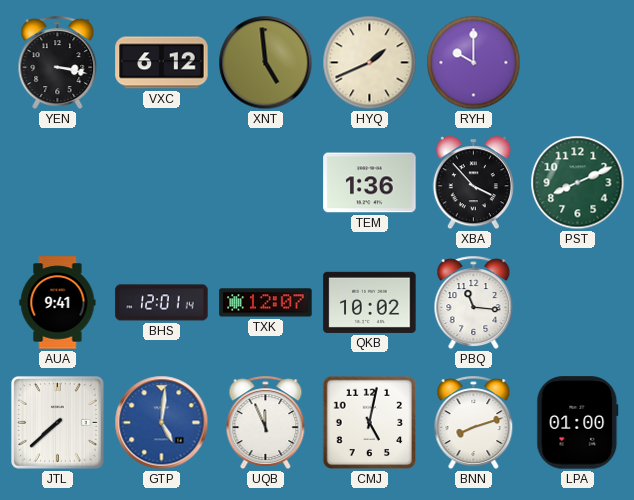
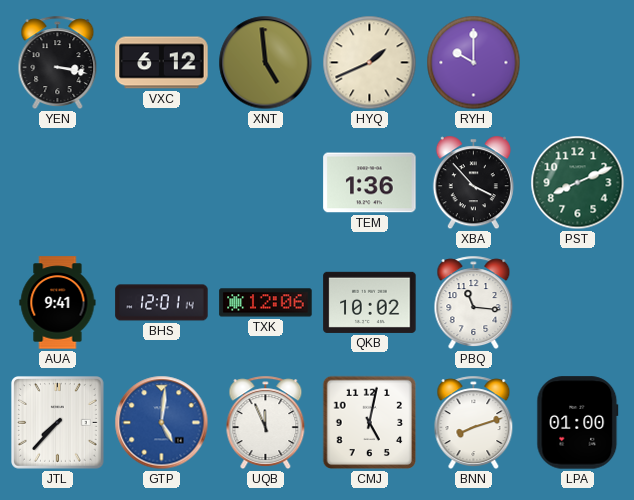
TXK: 12:07 -> 12:06
JTL: 7:38 -> 7:37
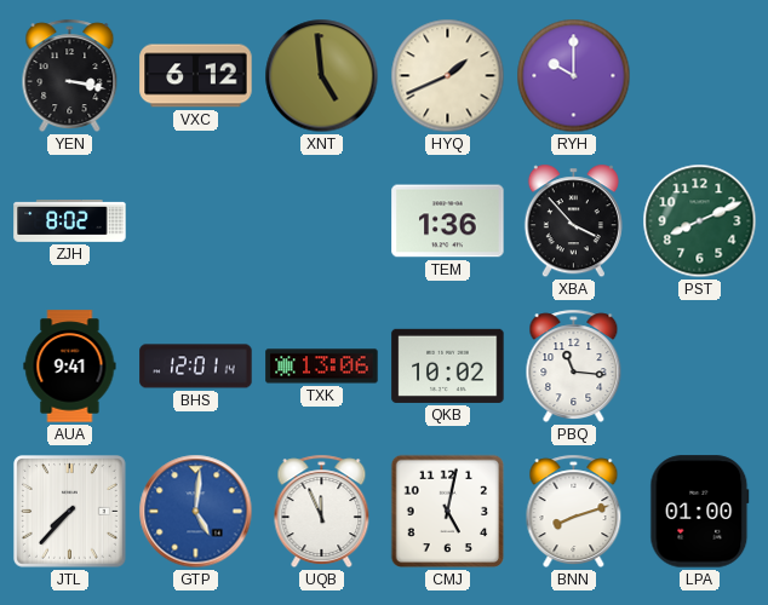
ZJH: none -> 8:02
TXK: 12:06 -> 13:06
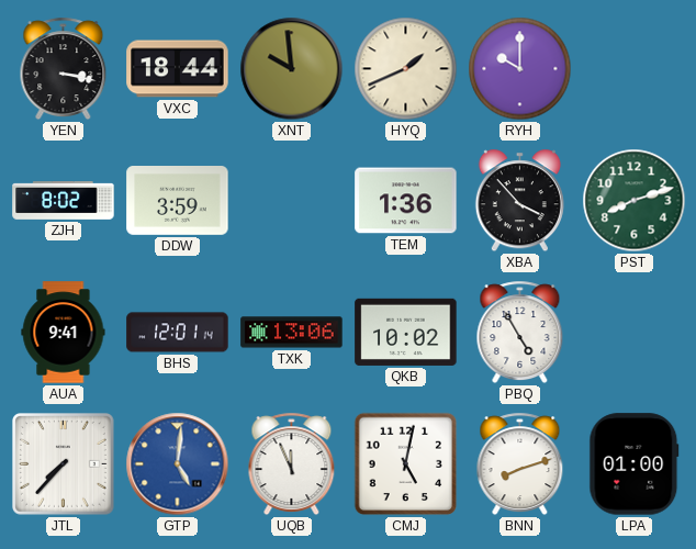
VXC: 6:12 -> 18:44
XNT: 4:59 -> 9:59
DDW: none -> 3:59
PST: 8:11 -> 8:12
PBQ: 11:16 -> 4:55
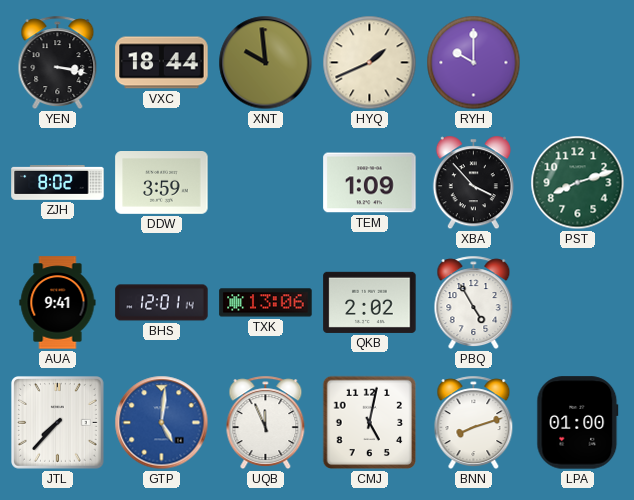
TEM: 1:36 -> 1:09
QKB: 10:02 -> 2:02
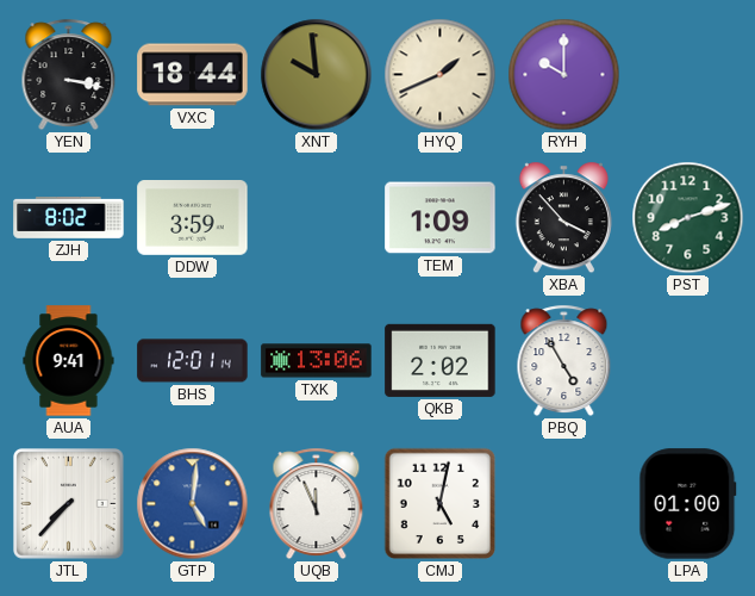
BNN: 8:12 -> none
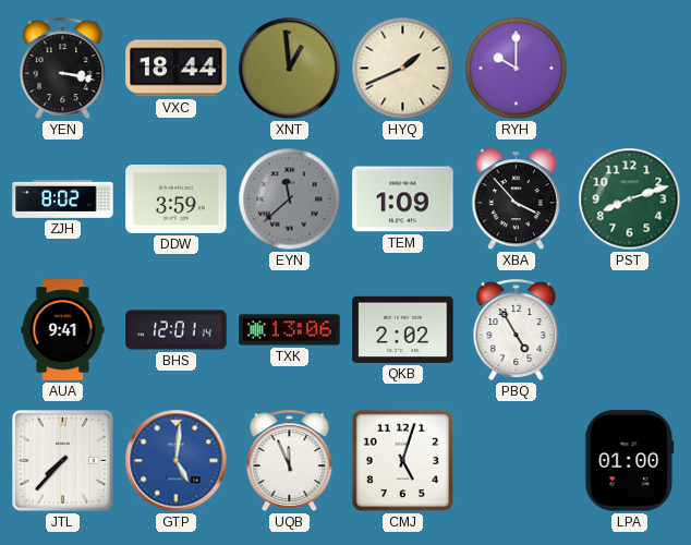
XNT: 9:59 -> 12:59
EYN: none -> 11:38
CMJ: 5:02 -> 5:03
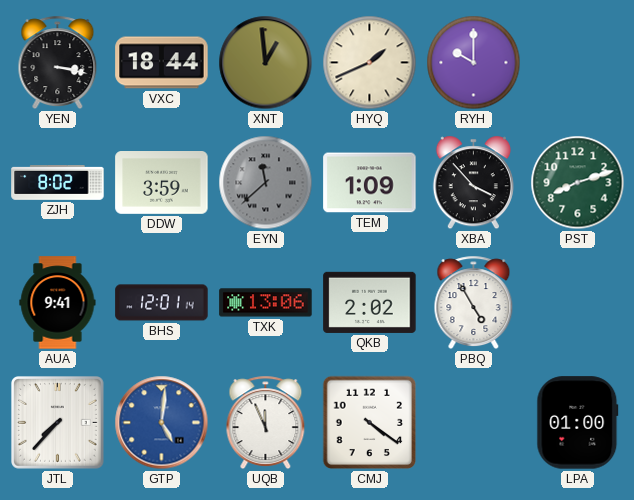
CMJ: 5:03 -> 4:21
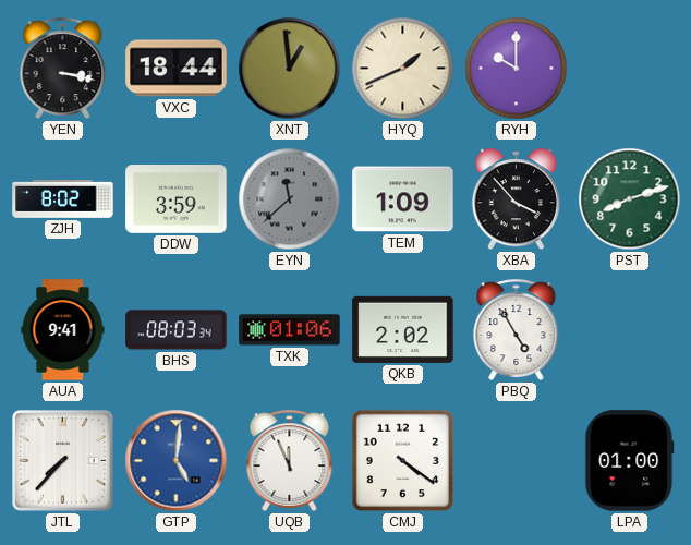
BHS: 12:01 -> 08:03
TXK: 13:06 -> 01:06
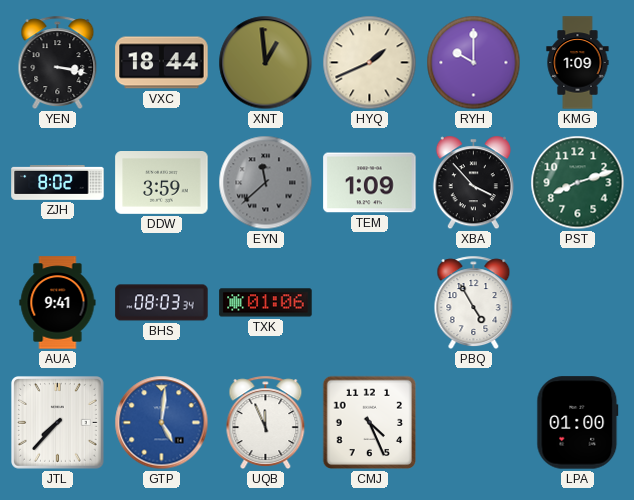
KMG: none -> 1:09
QKB: 2:02 -> none
CMJ: 4:21 -> 4:26
